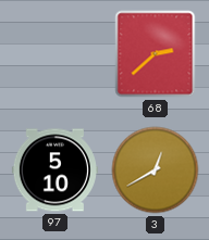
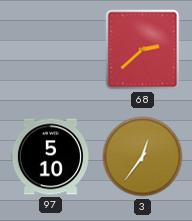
3: 12:40 -> 12:36
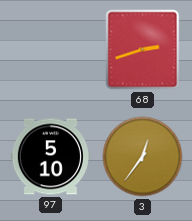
68: 2:38 -> 2:42
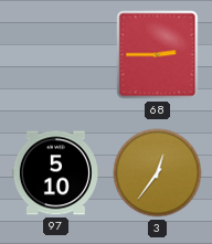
68: 2:42 -> 2:45
